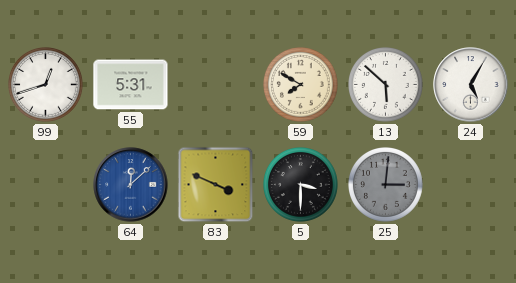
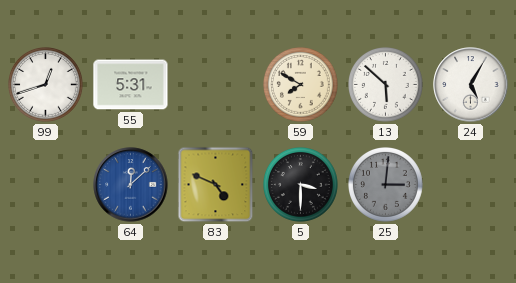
83: 3:49 -> 4:49
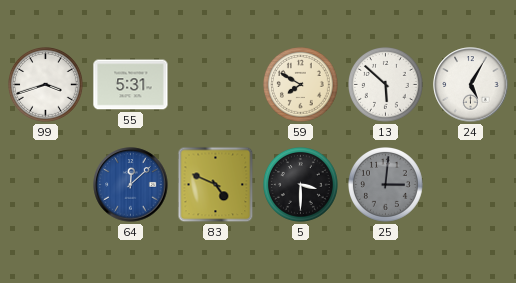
99: 12:42 -> 3:42
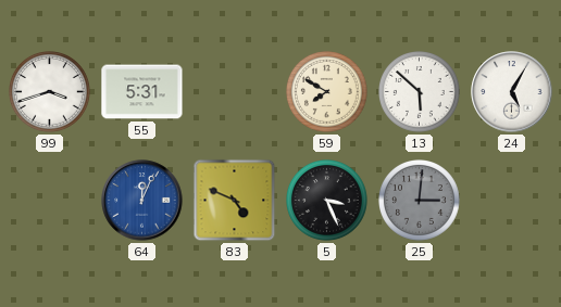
64: 12:08 -> 12:04
5: 3:30 -> 3:26
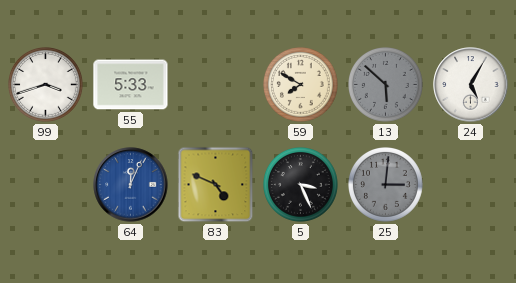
55: 5:31 -> 5:33
13 dial: white -> grey
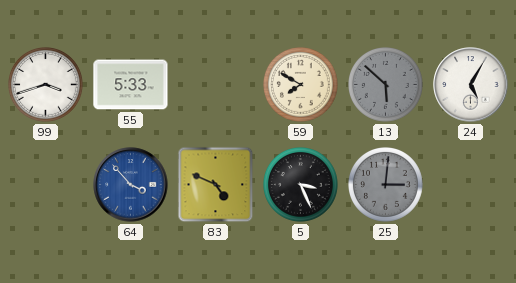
64: 12:04 -> 3:53
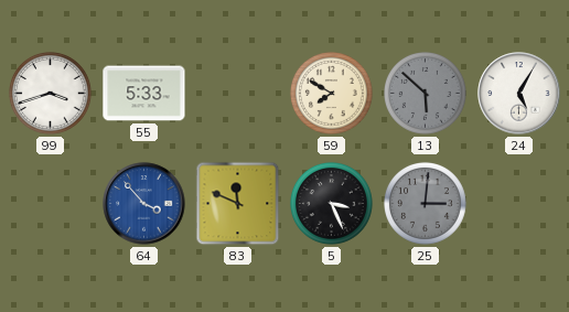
83: 4:49 -> 11:49
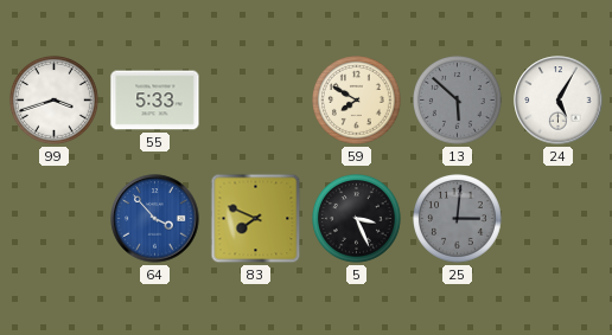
83: 11:49 -> 7:49
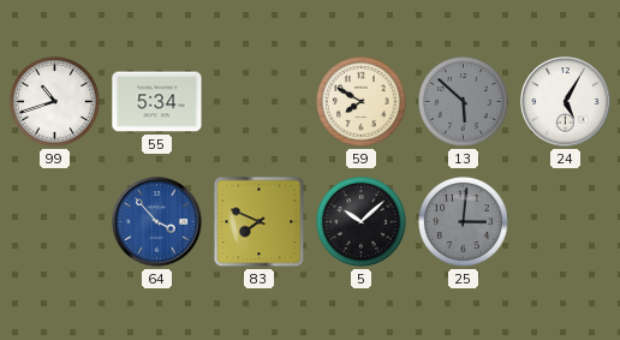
99: 3:42 -> 10:42
55: 5:33 -> 5:34
5: 3:26 -> 10:08
